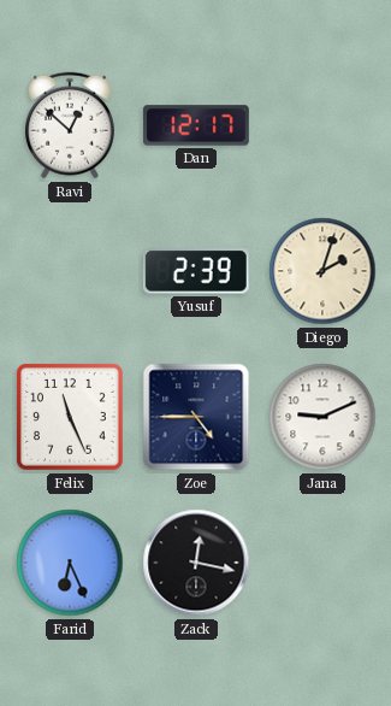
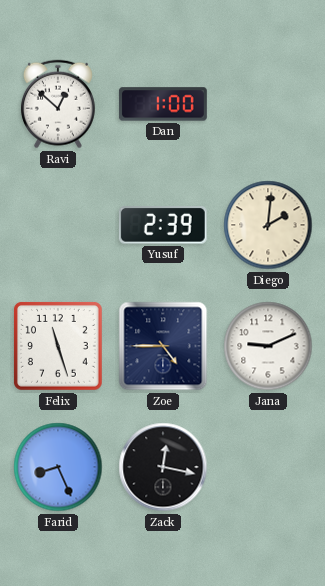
Dan: 12:17 -> 1:00
Diego: 2:03 -> 2:01
Felix: 11:26 -> 11:27
Farid: 6:26 -> 8:26
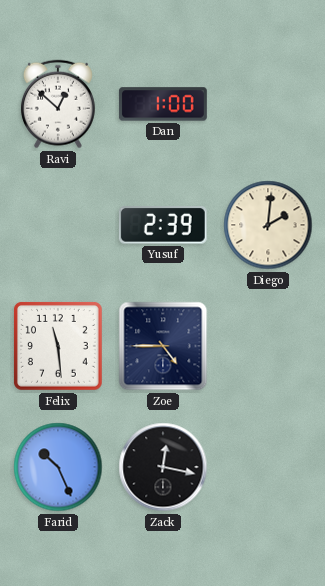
Felix: 11:27 -> 11:29
Jana: 9:11 -> none
Farid: 8:26 -> 10:26
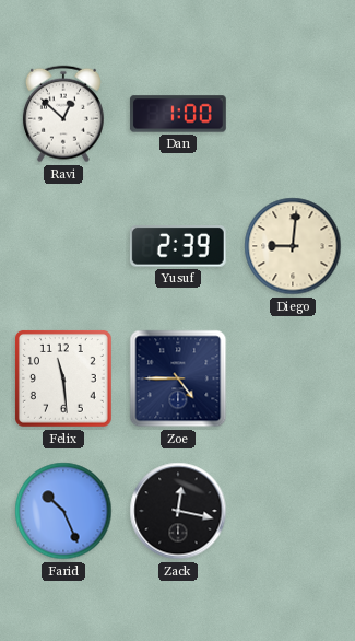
Diego: 2:01 -> 9:01
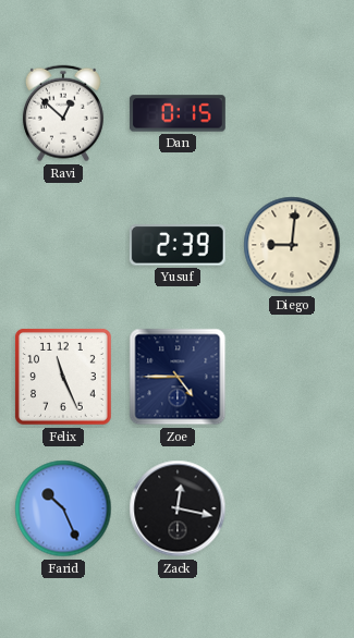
Dan: 1:00 -> 0:15
Felix: 11:29 -> 11:26
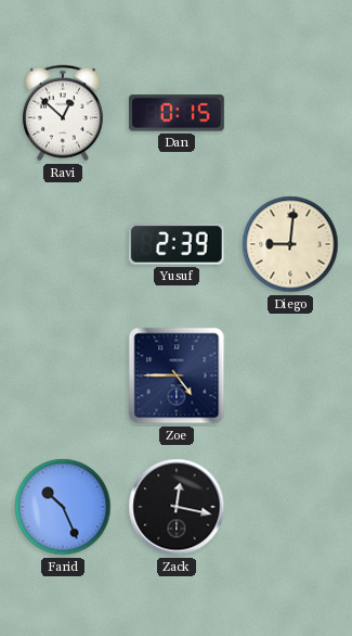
Felix: 11:26 -> none
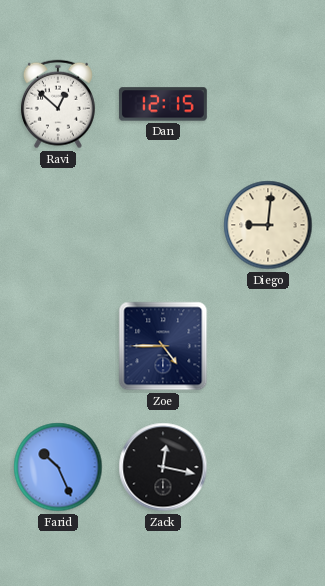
Dan: 0:15 -> 12:15
Yusuf: 2:39 -> none
